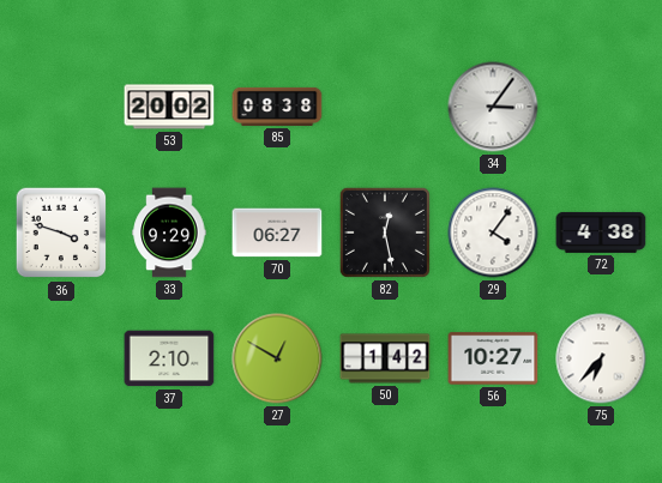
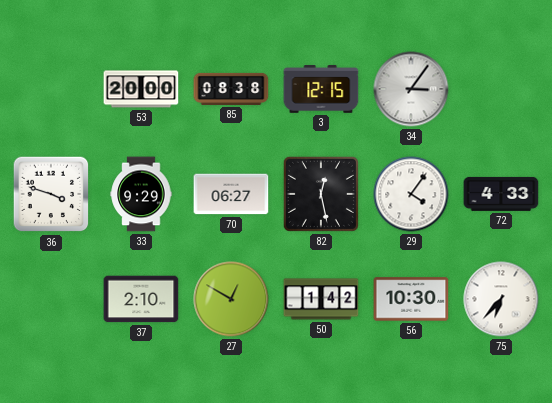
53: 20:02 -> 20:00
3: none -> 12:15
72: 4:38 -> 4:33
56: 10:27 -> 10:30
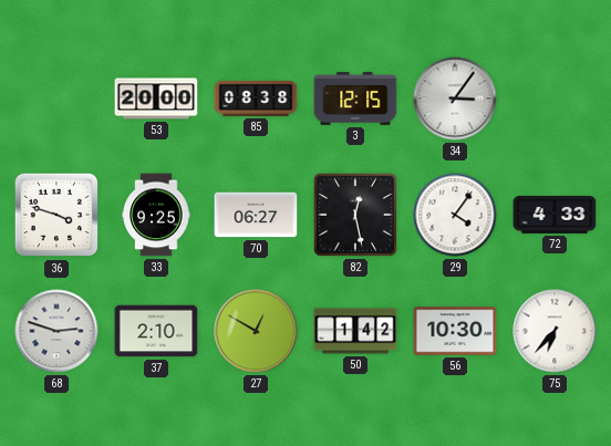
33: 9:29 -> 9:25
68: none -> 2:48
